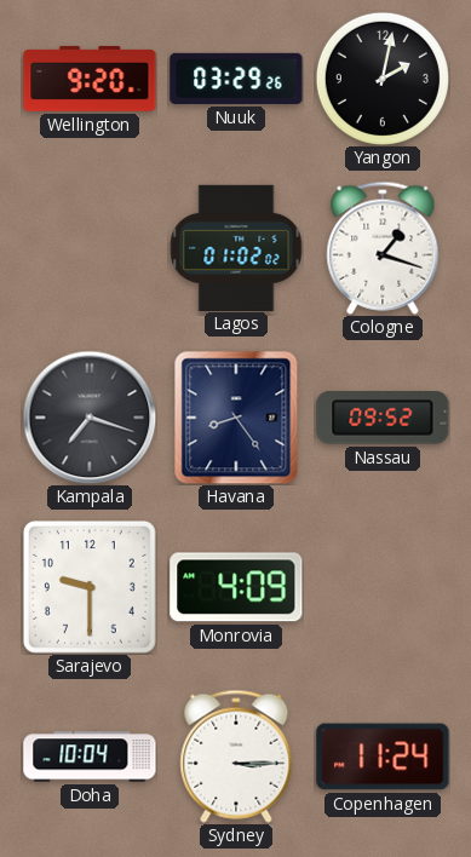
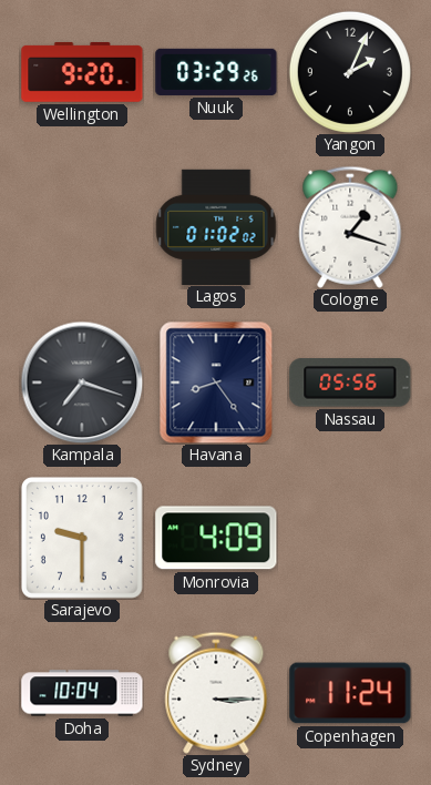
Yangon: 2:02 -> 2:04
Nassau: 09:52 -> 05:56
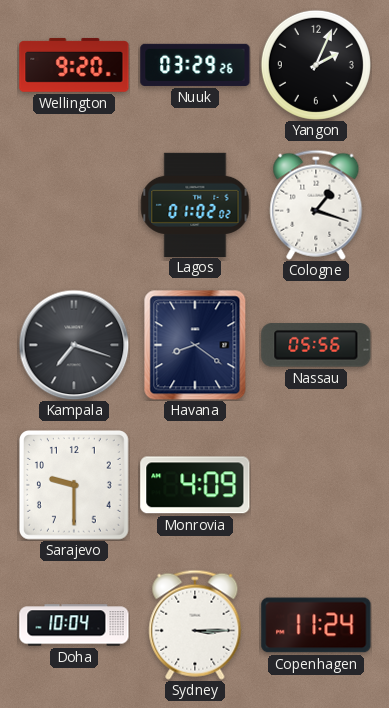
Havana: 8:24 -> 8:21
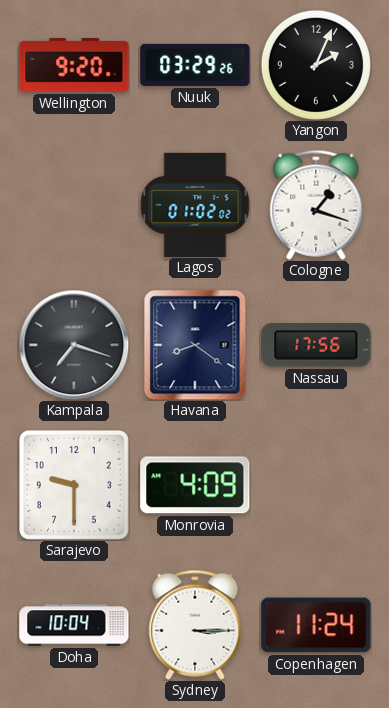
Nassau: 05:56 -> 17:56
